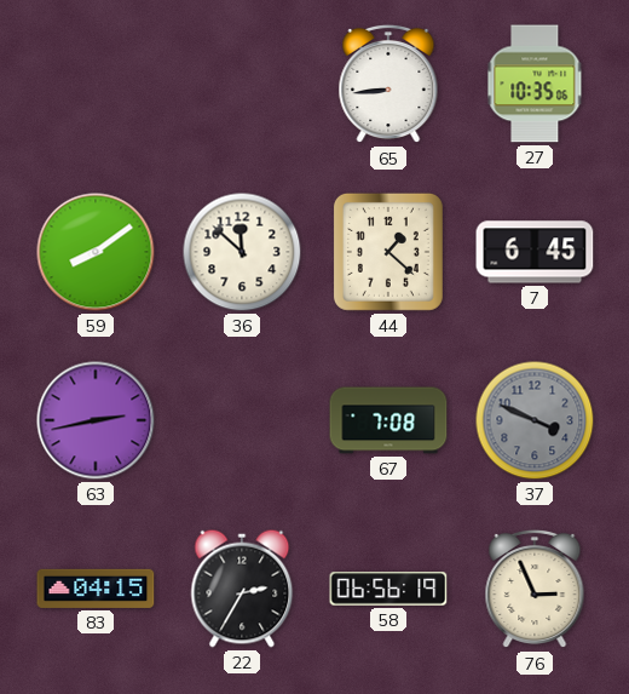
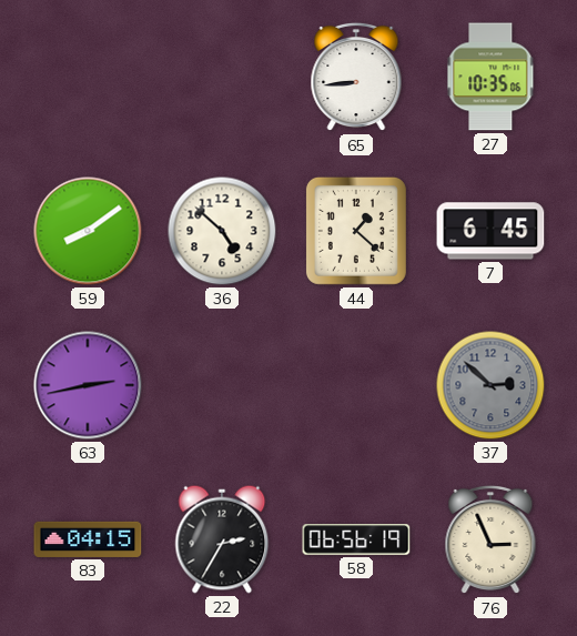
36: 11:52 -> 4:52
67: 7:08 -> none
37: 3:49 -> 2:52
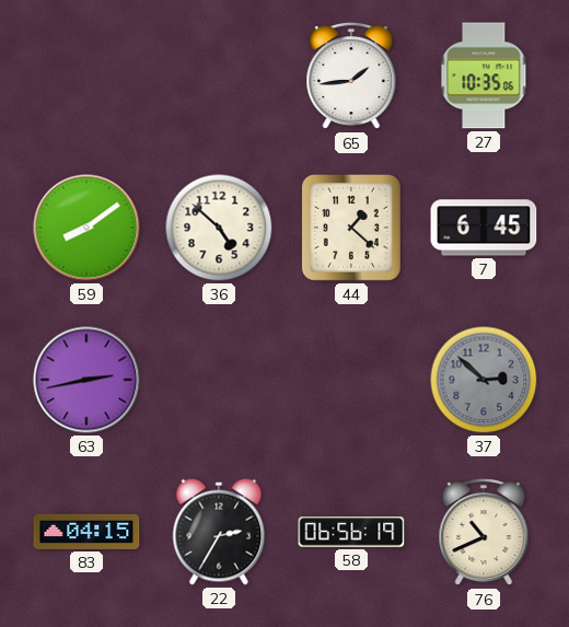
65: 8:44 -> 1:44
76: 2:56 -> 10:41
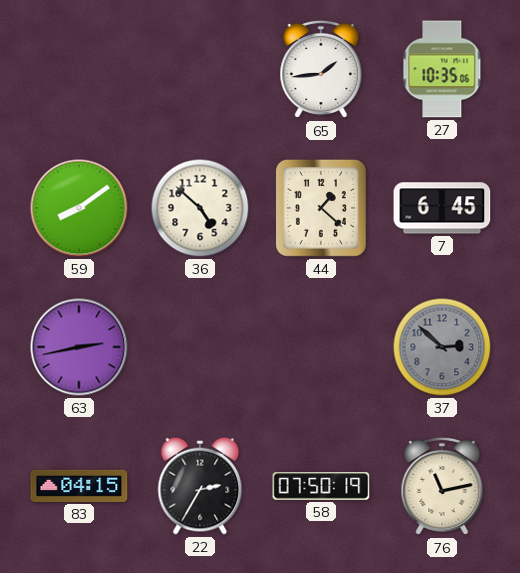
58: 06:56 -> 07:50
76: 10:41 -> 11:13
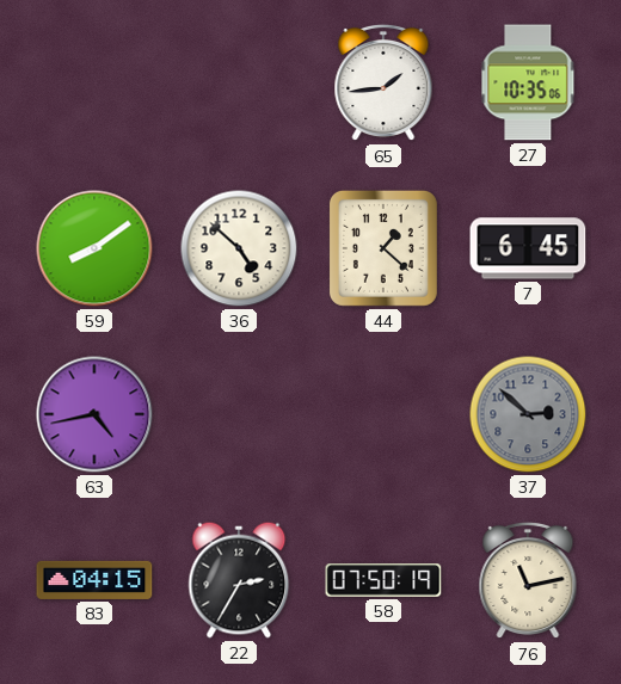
63: 2:43 -> 4:43
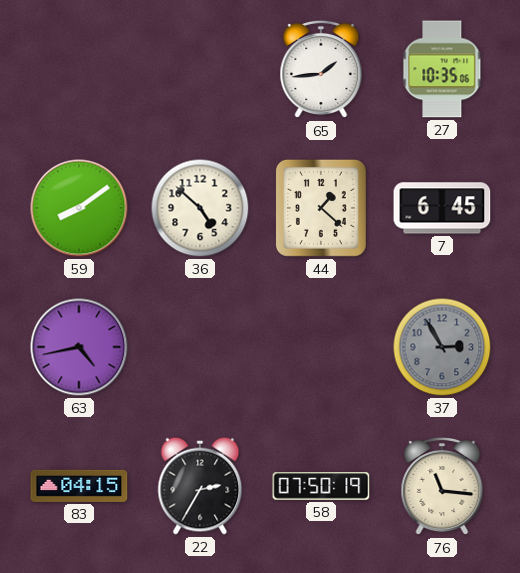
37: 2:52 -> 2:55
76: 11:13 -> 11:16
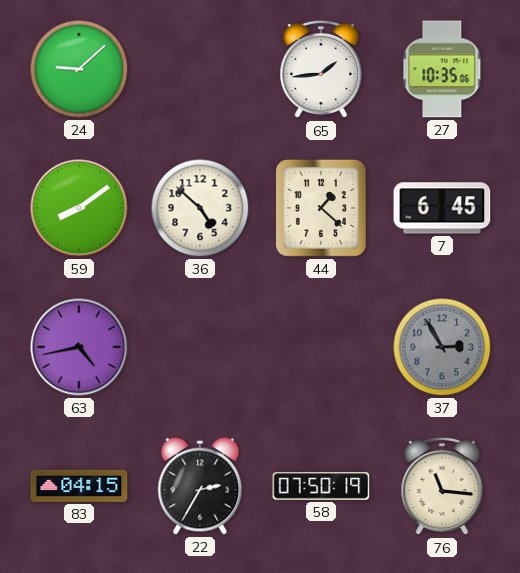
24: none -> 9:08
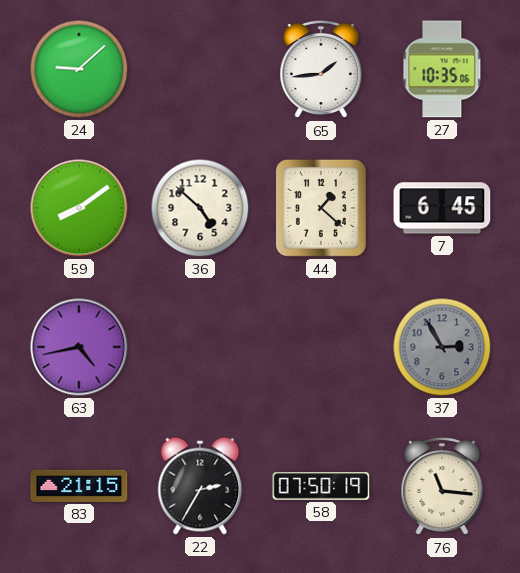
83: 04:15 -> 21:15
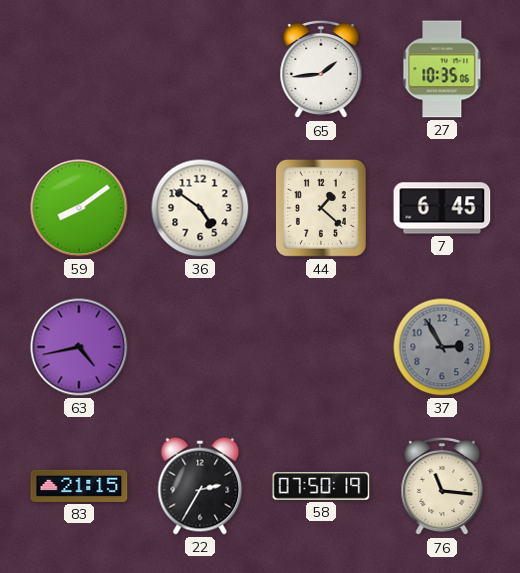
24: 9:08 -> none
36: 4:52 -> 4:51
